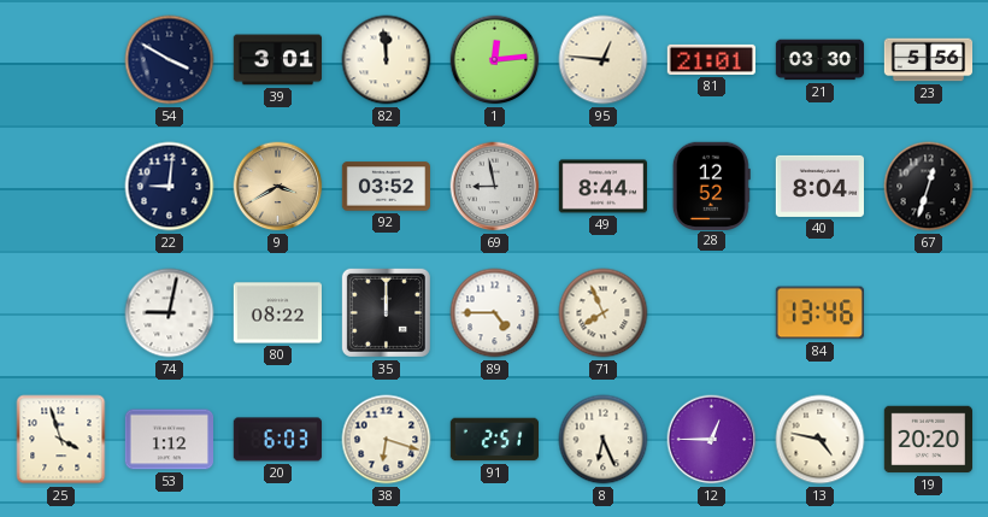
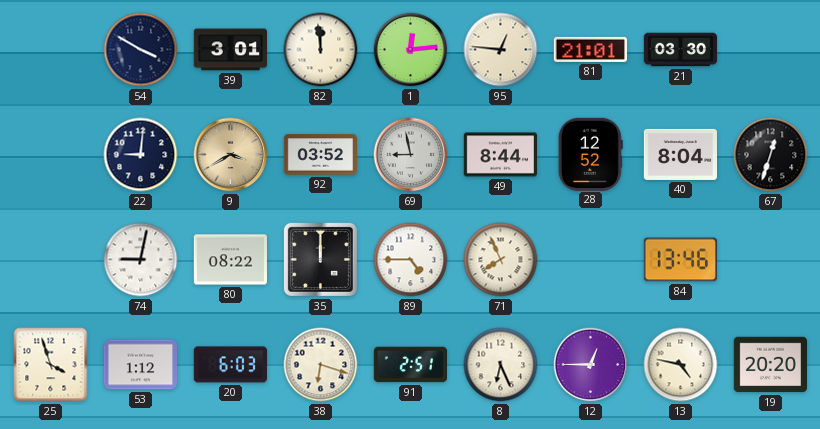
23: 5:56 -> none
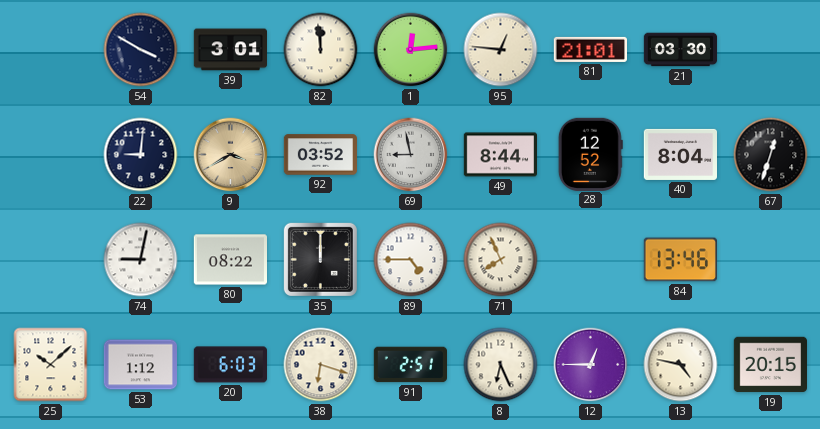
25: 3:57 -> 10:08
19: 20:20 -> 20:15
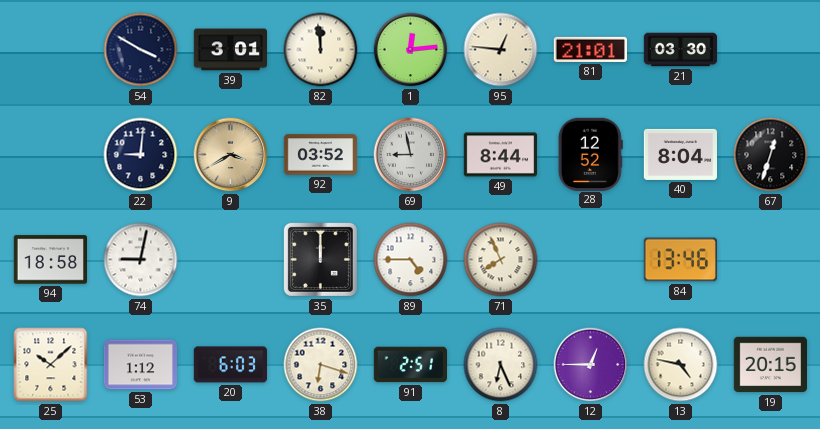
94: none -> 18:58
80: 08:22 -> none
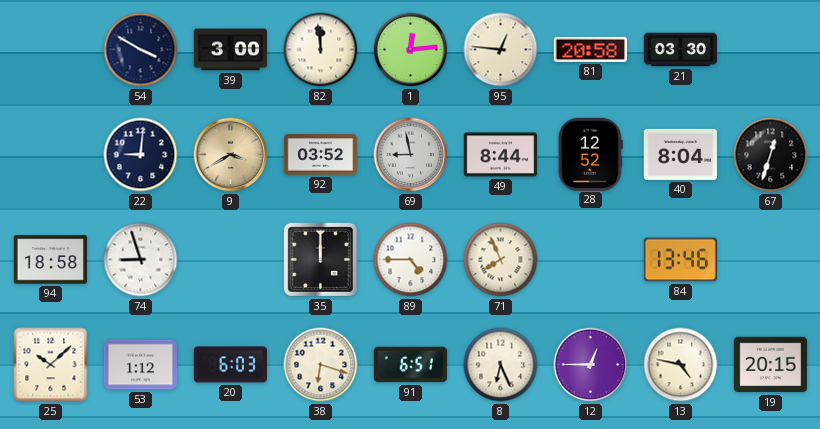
39: 3:01 -> 3:00
81: 21:01 -> 20:58
74: 9:02 -> 8:57
91: 2:51 -> 6:51
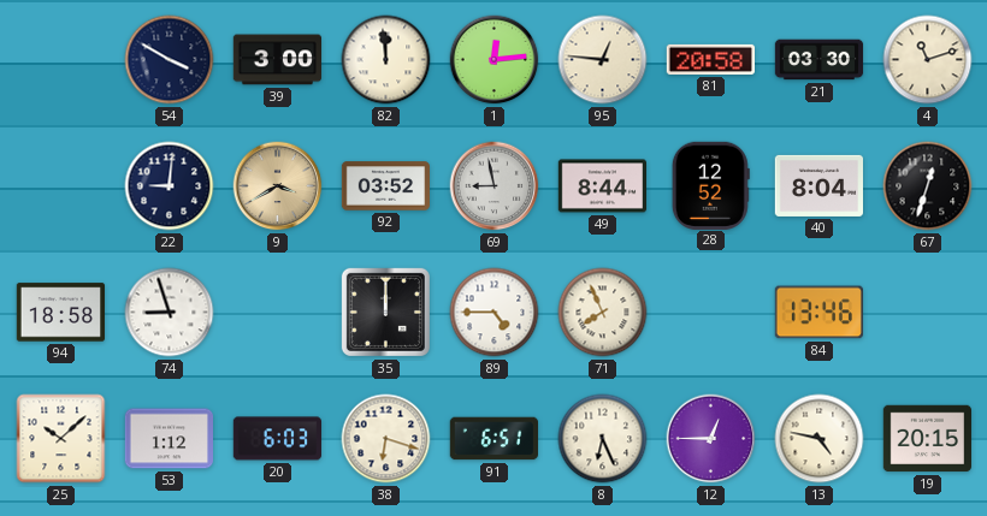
4: none -> 11:12
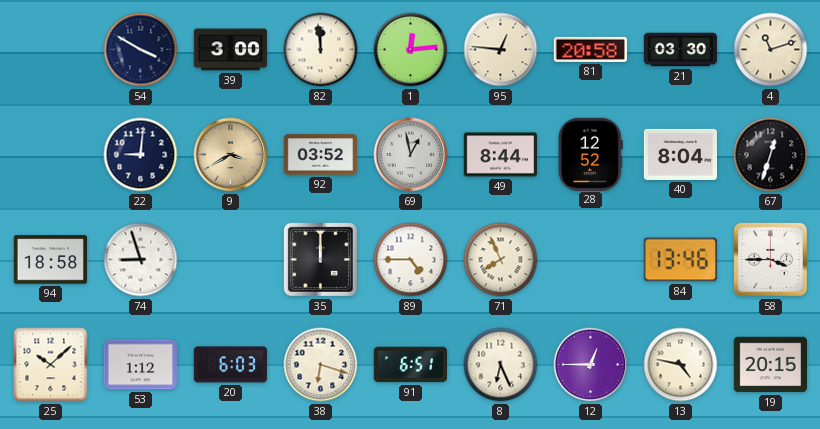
69: 8:58 -> 12:58
58: none -> 3:45
